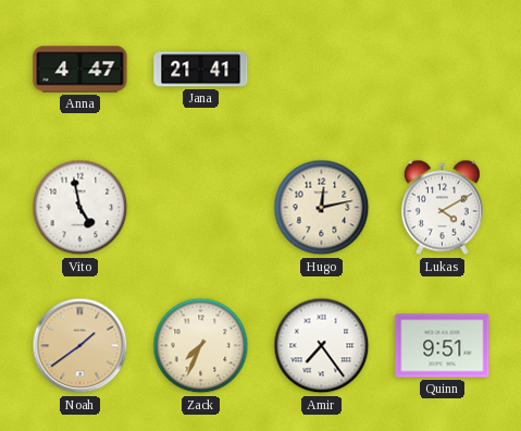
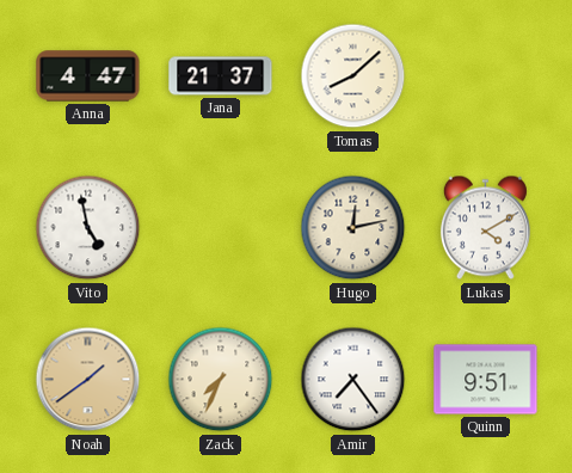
Jana: 21:41 -> 21:37
Tomas: none -> 8:08
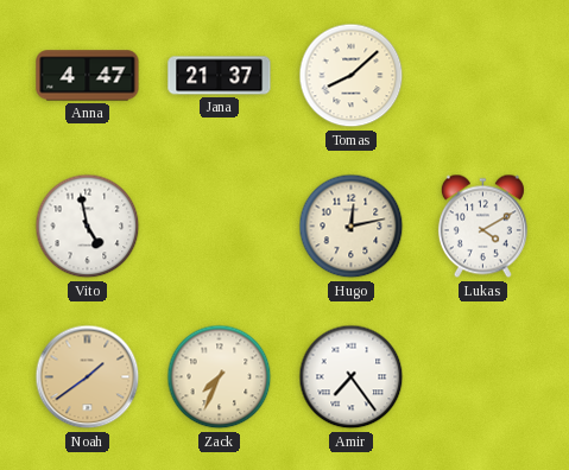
Quinn: 9:51 -> none
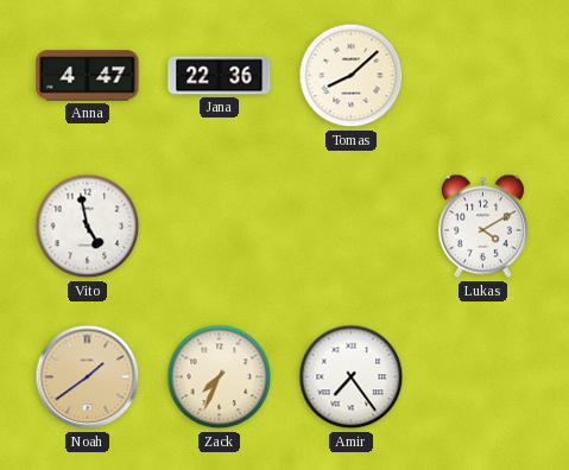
Jana: 21:37 -> 22:36
Hugo: 12:13 -> none
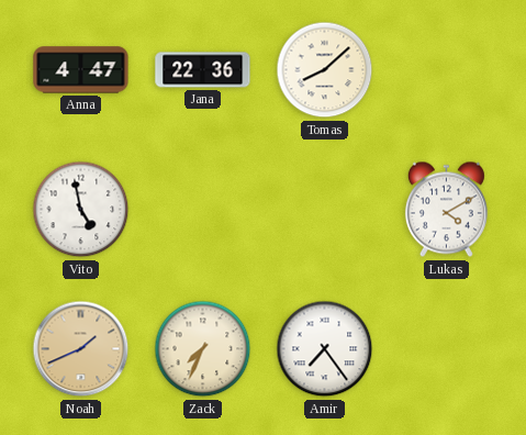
Noah: 1:39 -> 1:41
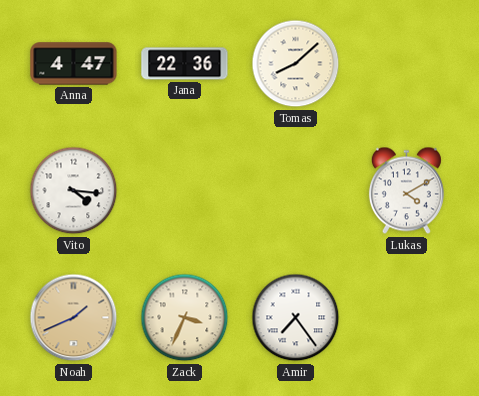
Vito: 4:58 -> 4:16
Zack: 7:34 -> 3:34
